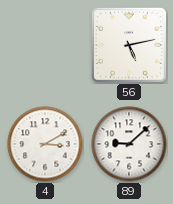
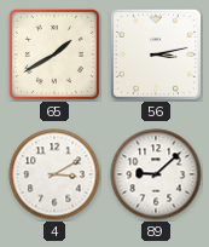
65: none -> 1:40
56: 5:13 -> 3:13
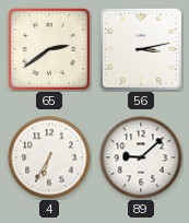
65: 1:40 -> 2:39
4: 3:10 -> 6:35
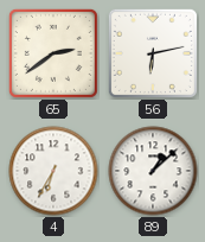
56: 3:13 -> 6:13
89: 9:08 -> 1:08
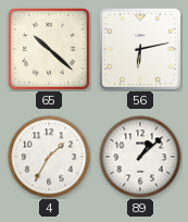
65: 2:39 -> 10:22
4: 6:35 -> 1:35
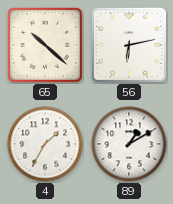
89: 1:08 -> 1:10
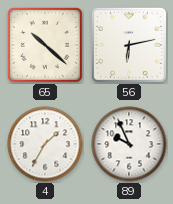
89: 1:10 -> 9:56
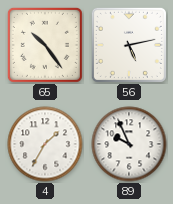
65: 10:22 -> 10:24
56: 6:13 -> 5:13
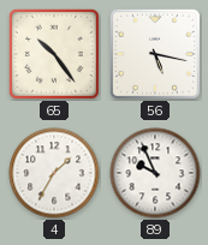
56: 5:13 -> 5:17
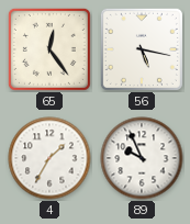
65: 10:24 -> 12:24
